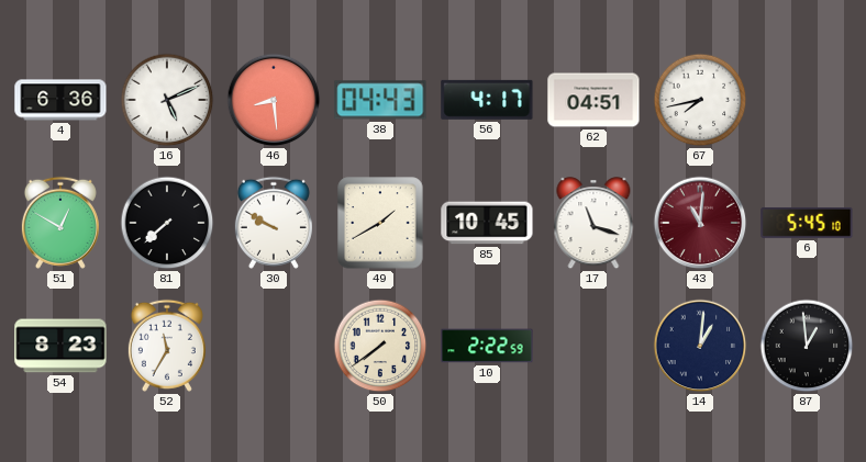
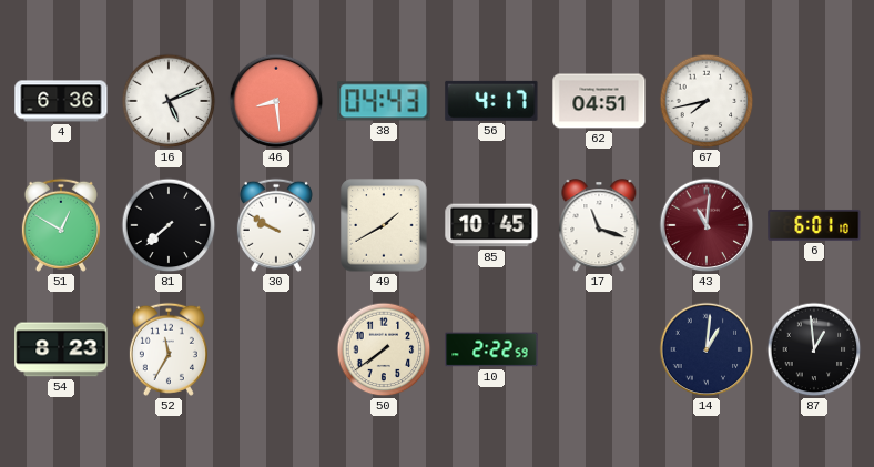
6: 5:45 -> 6:01
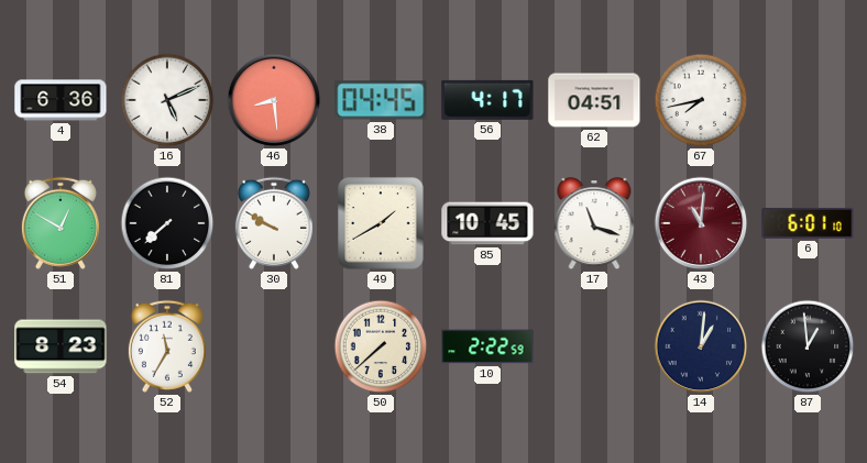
38: 04:43 -> 04:45
50: 7:39 -> 7:38
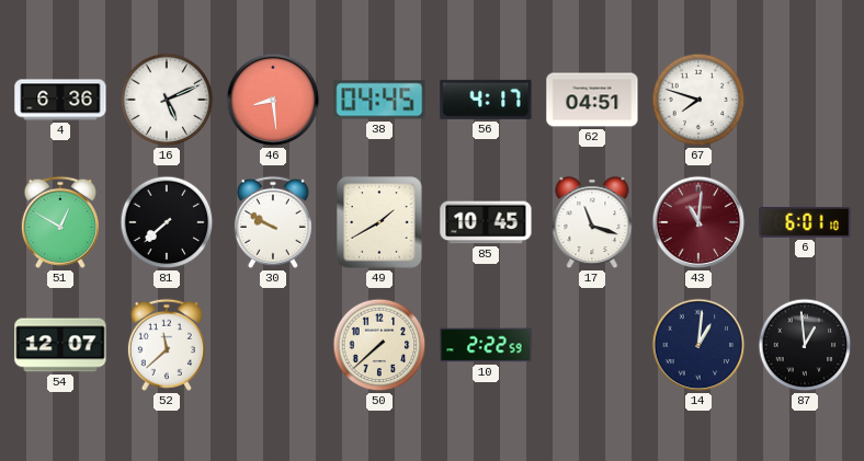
67: 7:43 -> 7:48
54: 8:23 -> 12:07
52: 11:35 -> 11:38
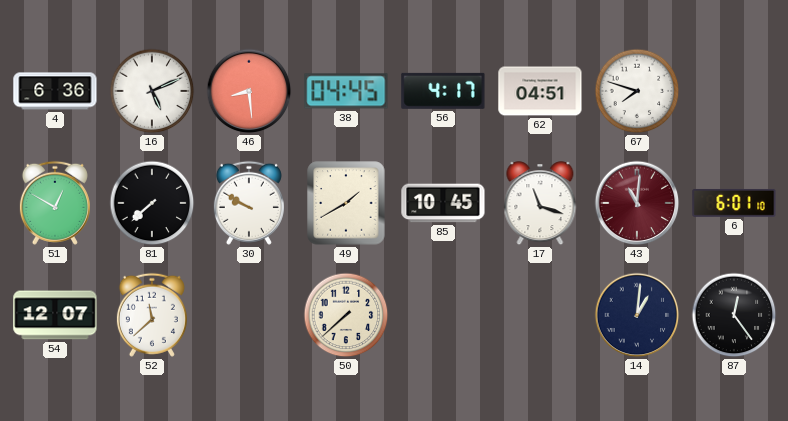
10: 2:22 -> none
87: 12:59 -> 12:24
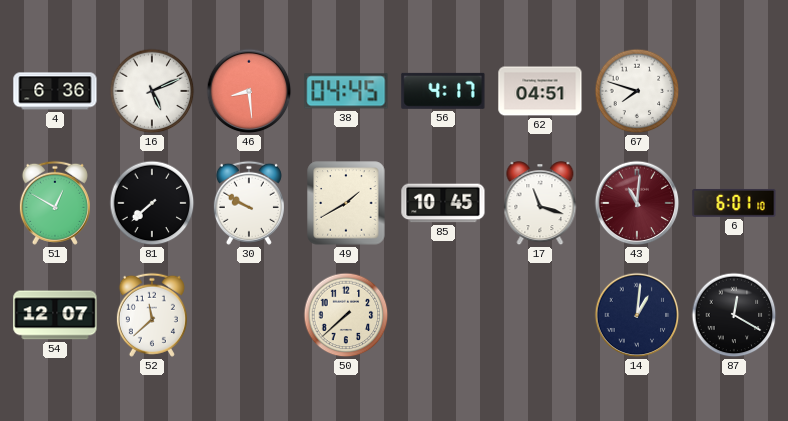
87: 12:24 -> 12:20
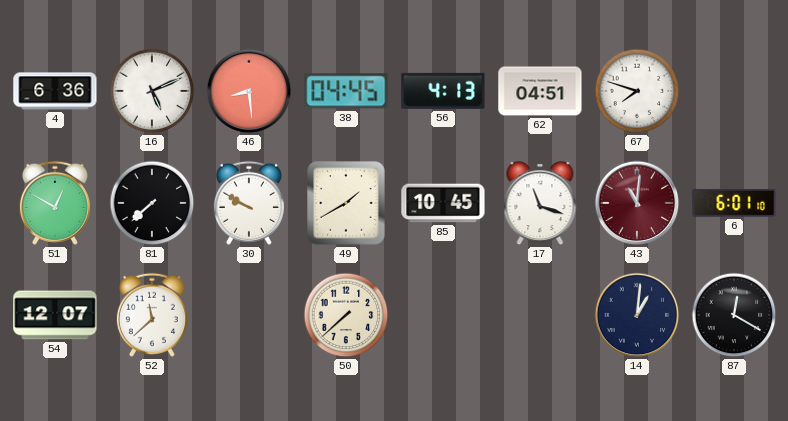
56: 4:17 -> 4:13
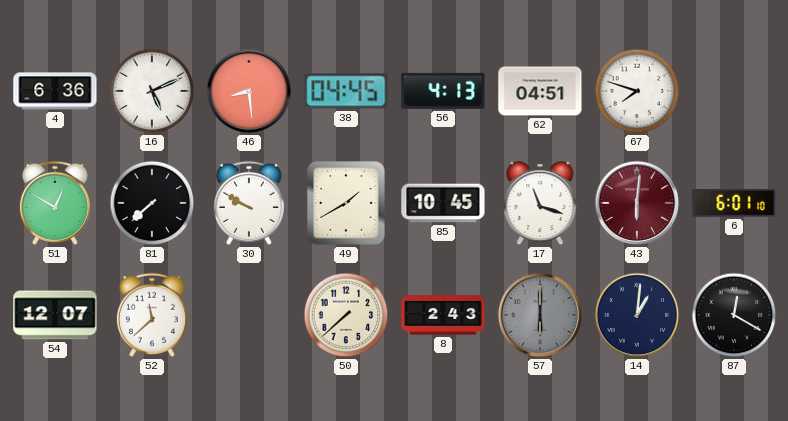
43: 11:01 -> 6:01
8: none -> 2:43
57: none -> 6:00
